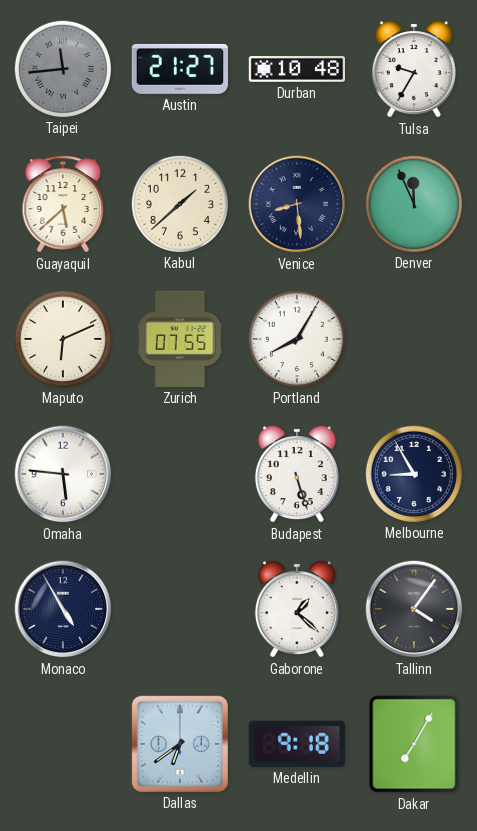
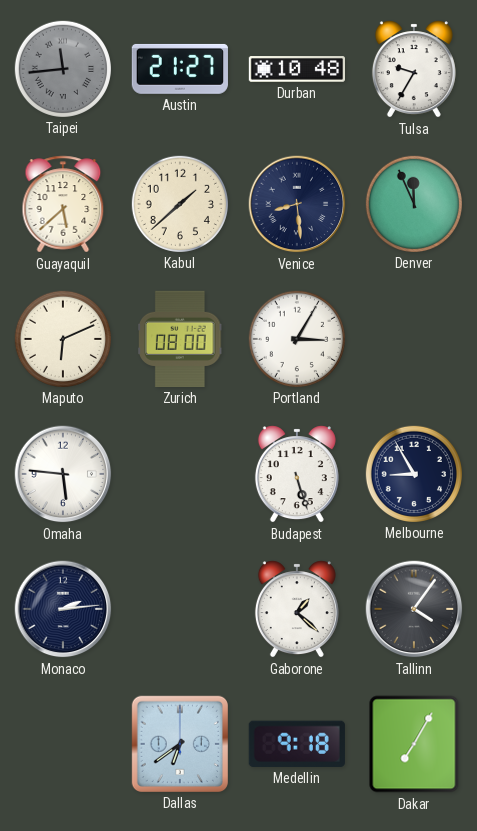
Zurich: 07:55 -> 08:00
Portland: 8:05 -> 3:05
Monaco: 4:55 -> 2:14
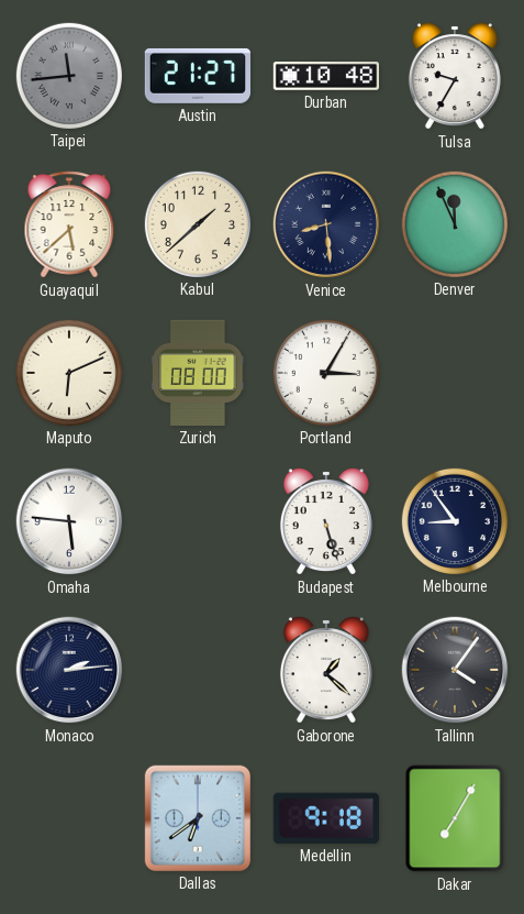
Melbourne: 8:55 -> 8:54
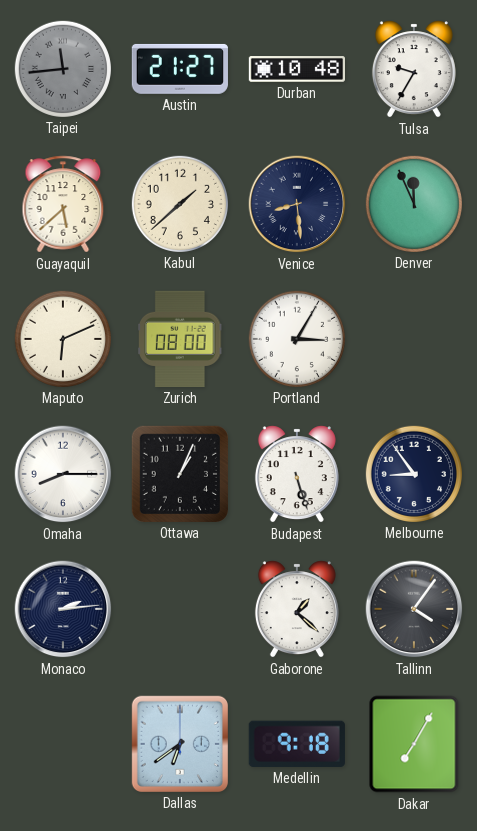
Omaha: 5:46 -> 8:15
Ottawa: none -> 1:04
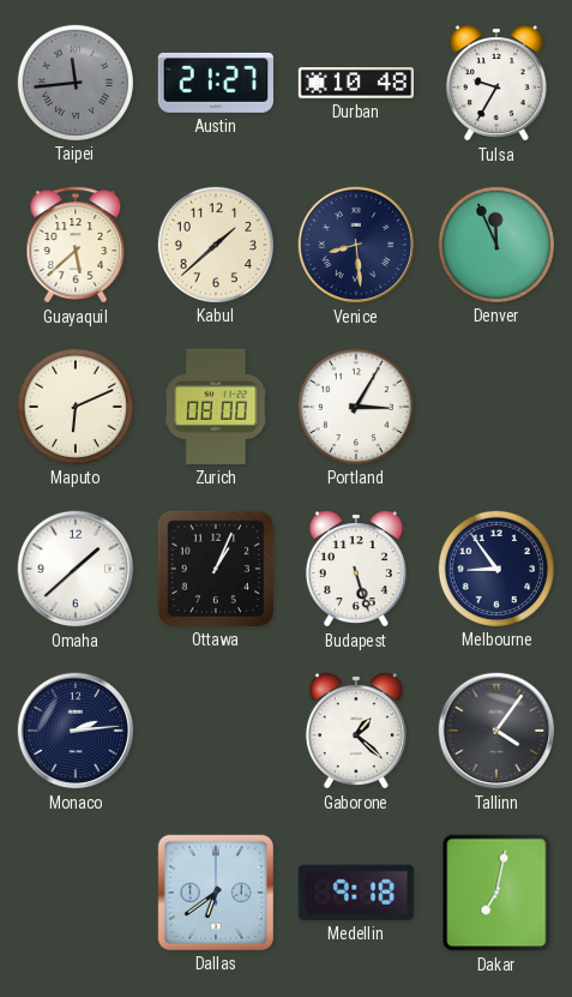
Omaha: 8:15 -> 1:38
Dakar: 7:05 -> 7:02
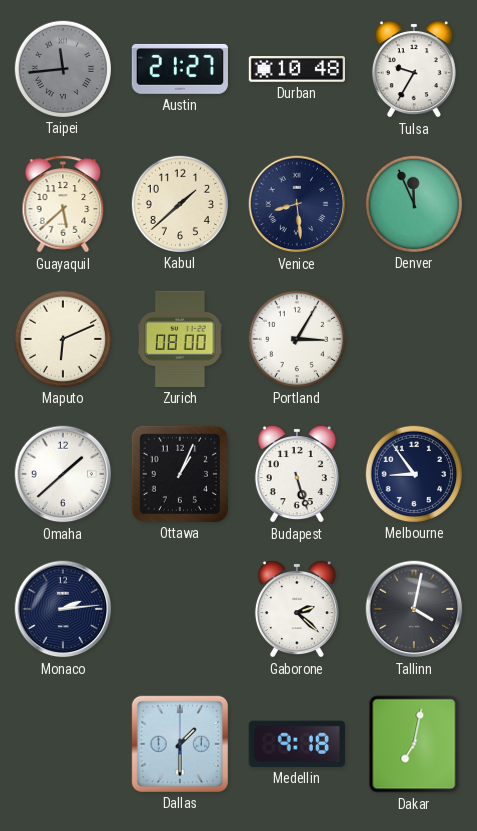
Gaborone: 1:22 -> 2:22
Tallinn: 4:06 -> 4:02
Dallas: 6:39 -> 1:30
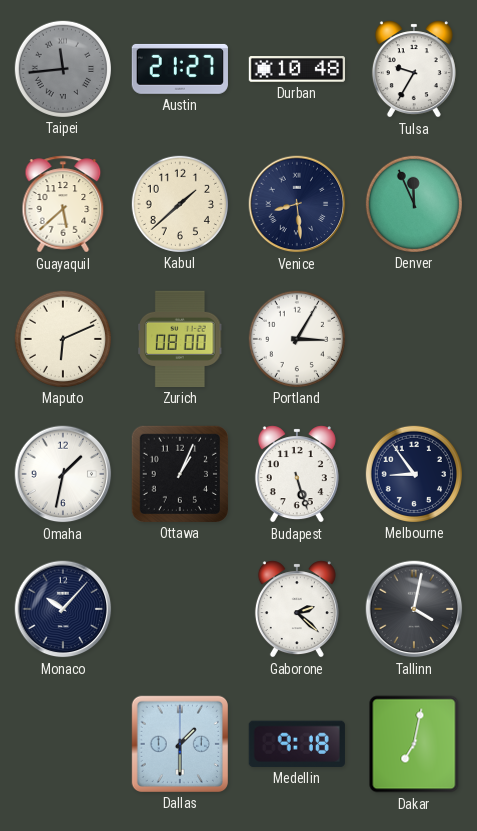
Omaha: 1:38 -> 1:32
Monaco: 2:14 -> 10:07
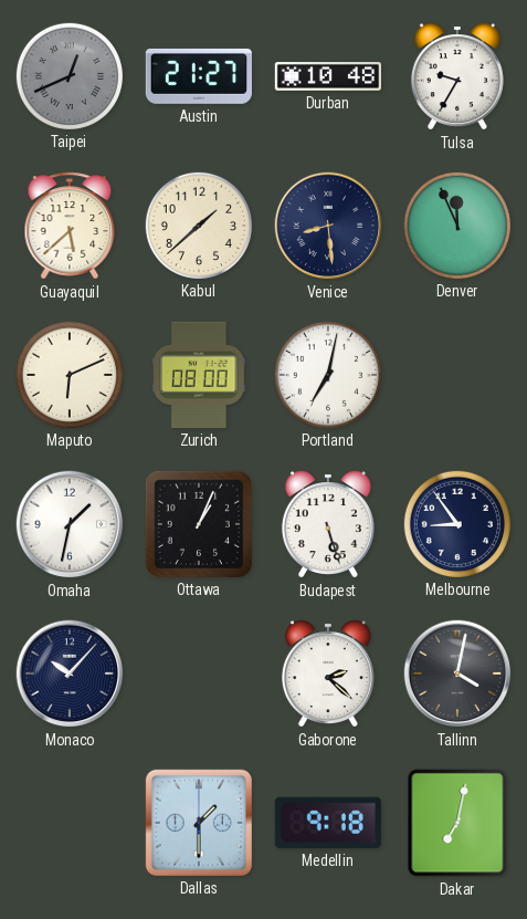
Taipei: 11:44 -> 12:41
Portland: 3:05 -> 7:02
